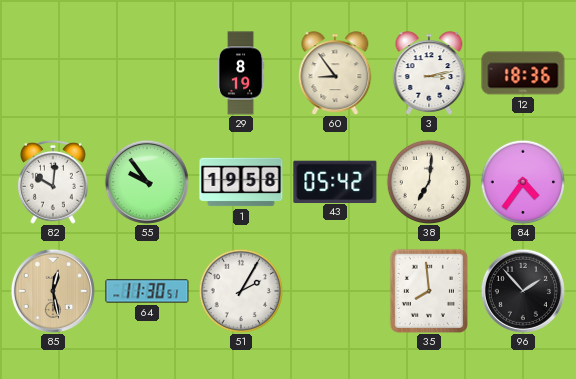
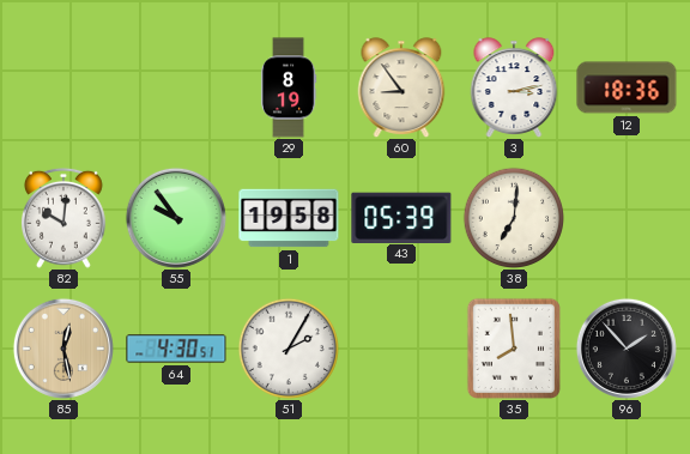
43: 05:42 -> 05:39
84: 4:36 -> none
64: 11:30 -> 4:30
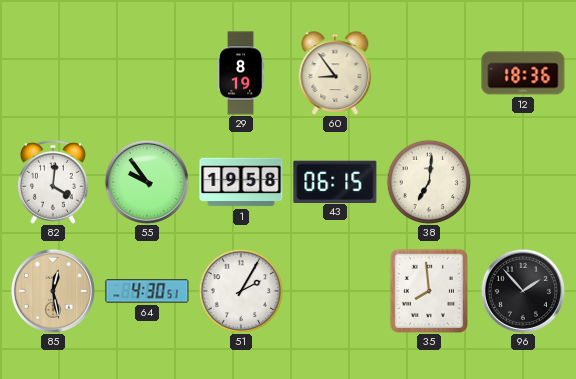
3: 3:13 -> none
82: 10:01 -> 4:01
43: 05:39 -> 06:15
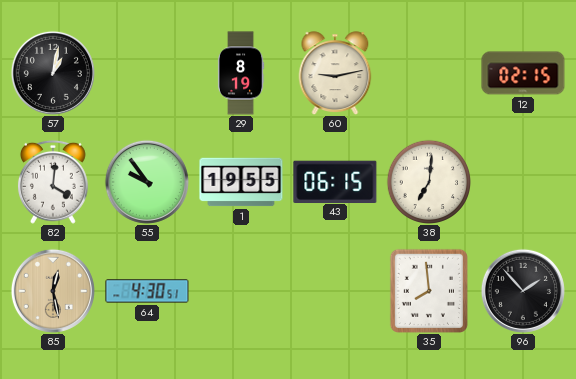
57: none -> 1:02
60: 8:54 -> 9:13
12: 18:36 -> 02:15
1: 19:58 -> 19:55
51: 2:05 -> none
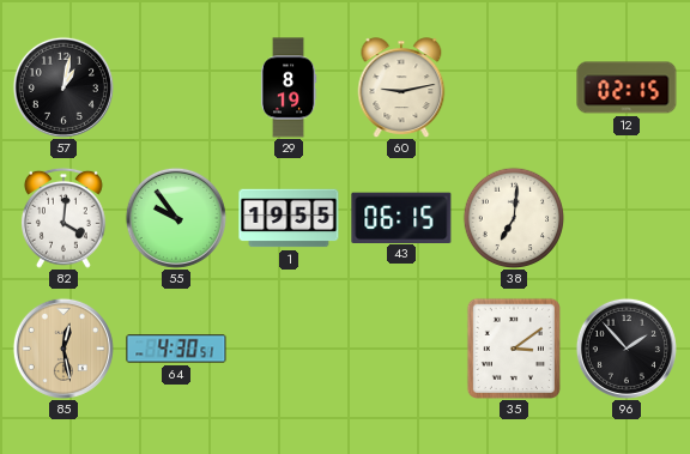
35: 7:59 -> 3:09
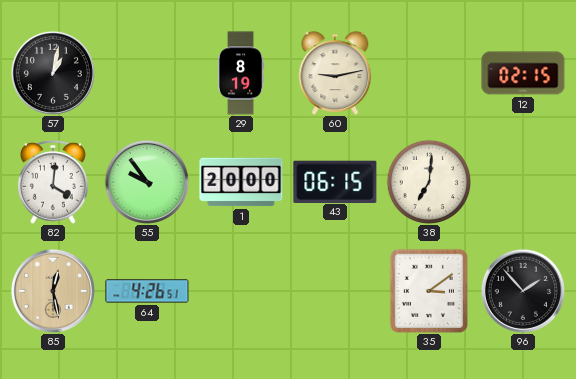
1: 19:55 -> 20:00
64: 4:30 -> 4:26
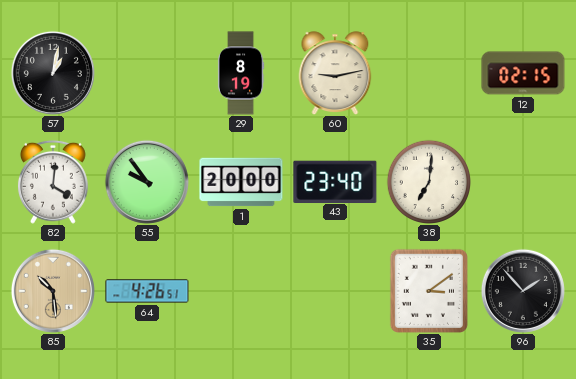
43: 06:15 -> 23:40
85: 12:28 -> 10:29
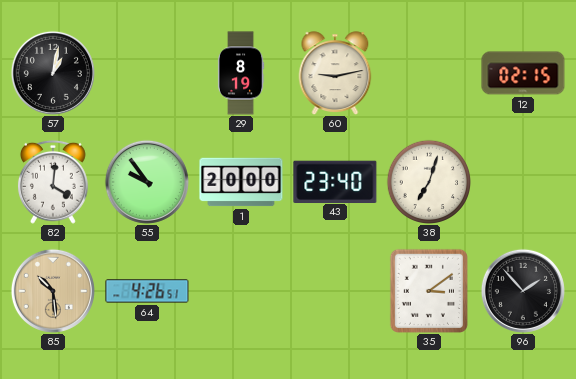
38: 7:01 -> 7:03
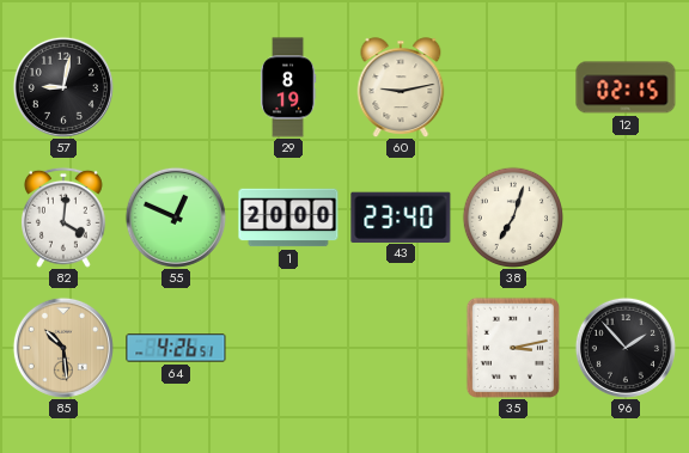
57: 1:02 -> 9:02
55: 9:54 -> 12:49
35: 3:09 -> 3:13
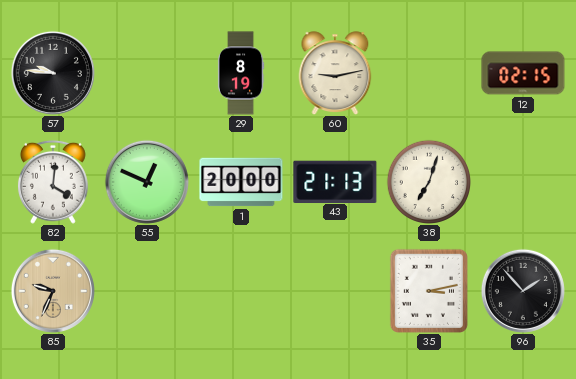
57: 9:02 -> 9:46
43: 23:40 -> 21:13
85: 10:29 -> 9:34
64: 4:26 -> none
